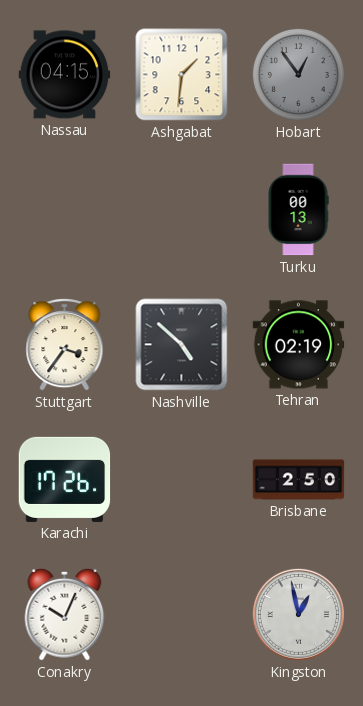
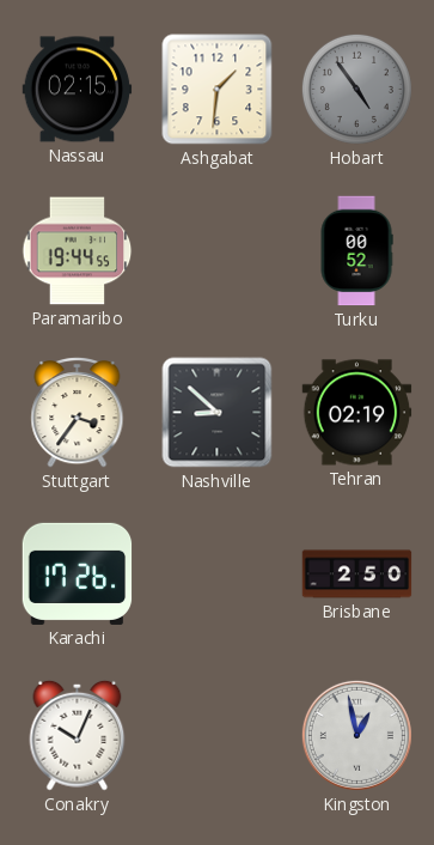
Nassau: 04:15 -> 02:15
Hobart: 12:54 -> 4:54
Paramaribo: none -> 19:44
Turku: 00:13 -> 00:52
Nashville: 4:52 -> 8:52
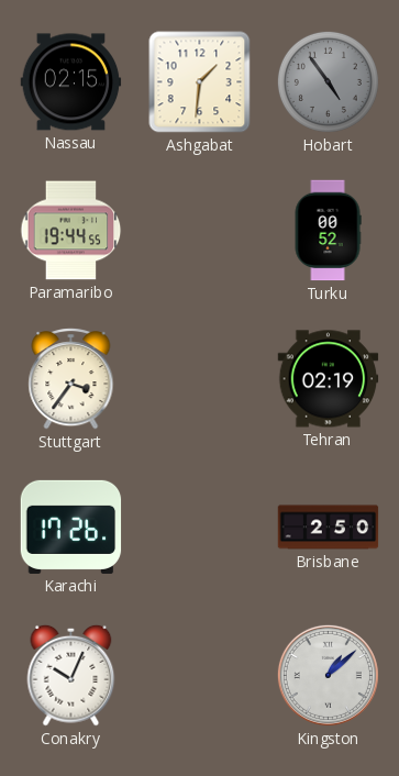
Nashville: 8:52 -> none
Kingston: 12:58 -> 1:08
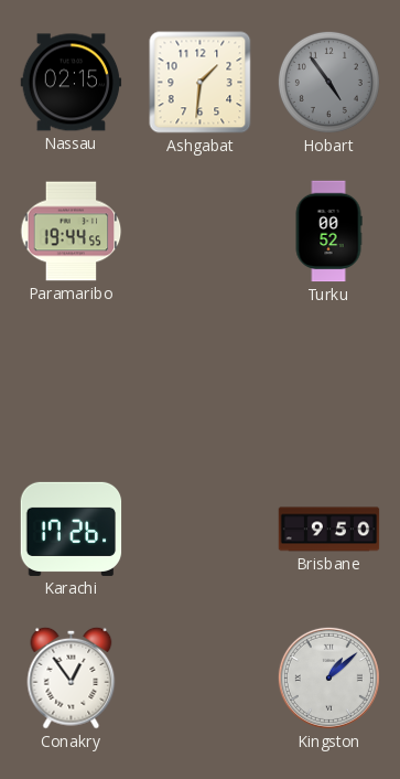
Stuttgart: 3:36 -> none
Tehran: 02:19 -> none
Brisbane: 2:50 -> 9:50
Conakry: 10:04 -> 12:54
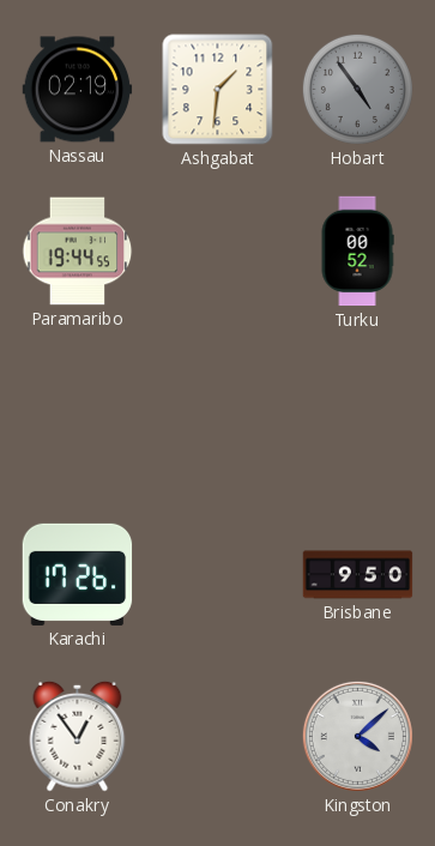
Nassau: 02:15 -> 02:19
Kingston: 1:08 -> 4:08
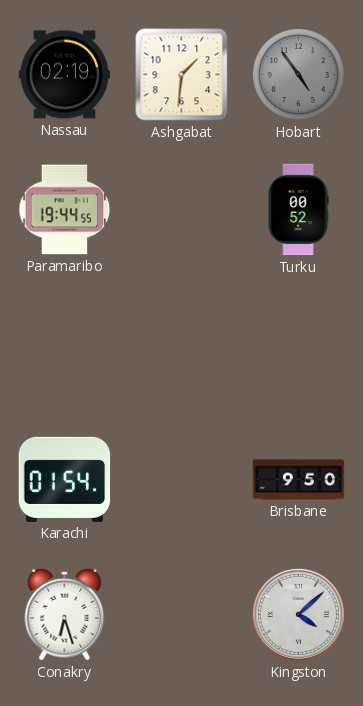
Karachi: 17:26 -> 01:54
Conakry: 12:54 -> 6:27
